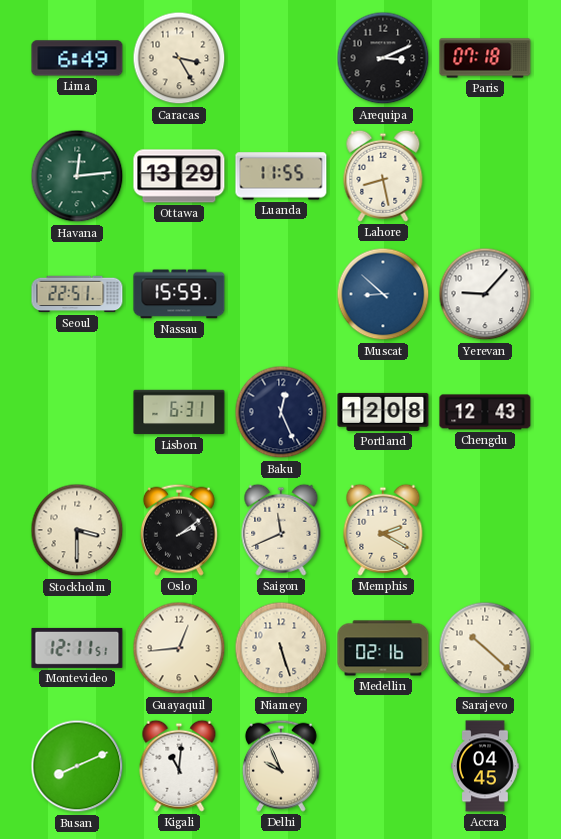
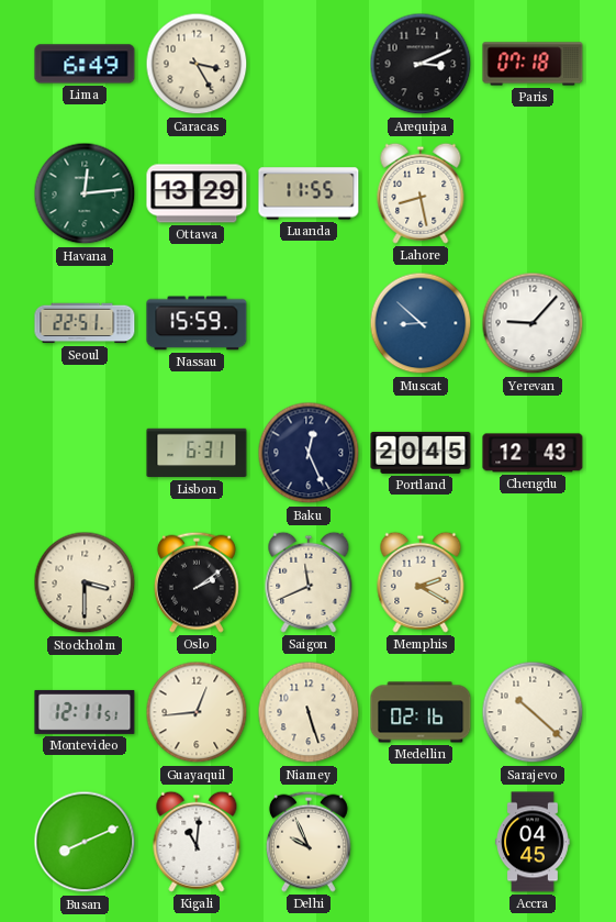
Portland: 12:08 -> 20:45
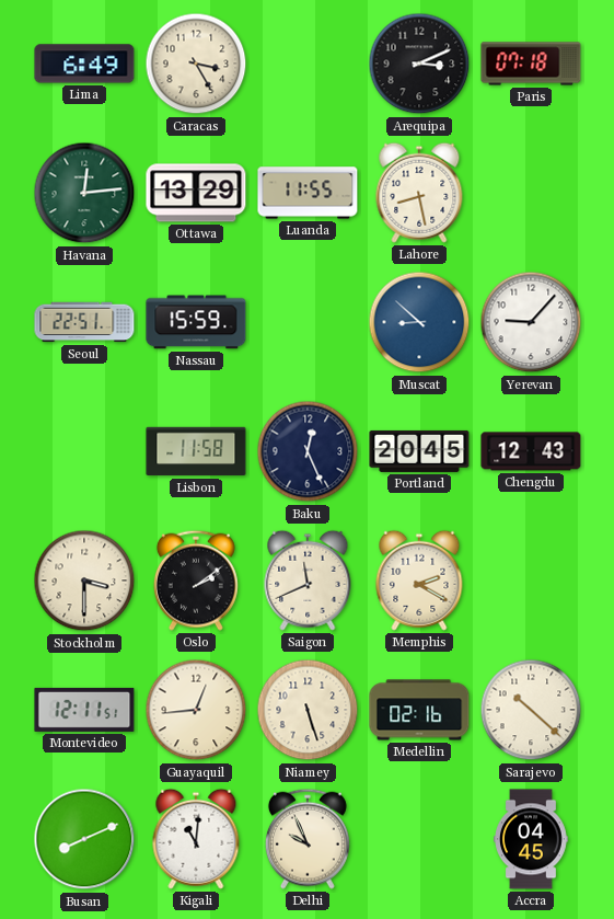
Lisbon: 6:31 -> 11:58
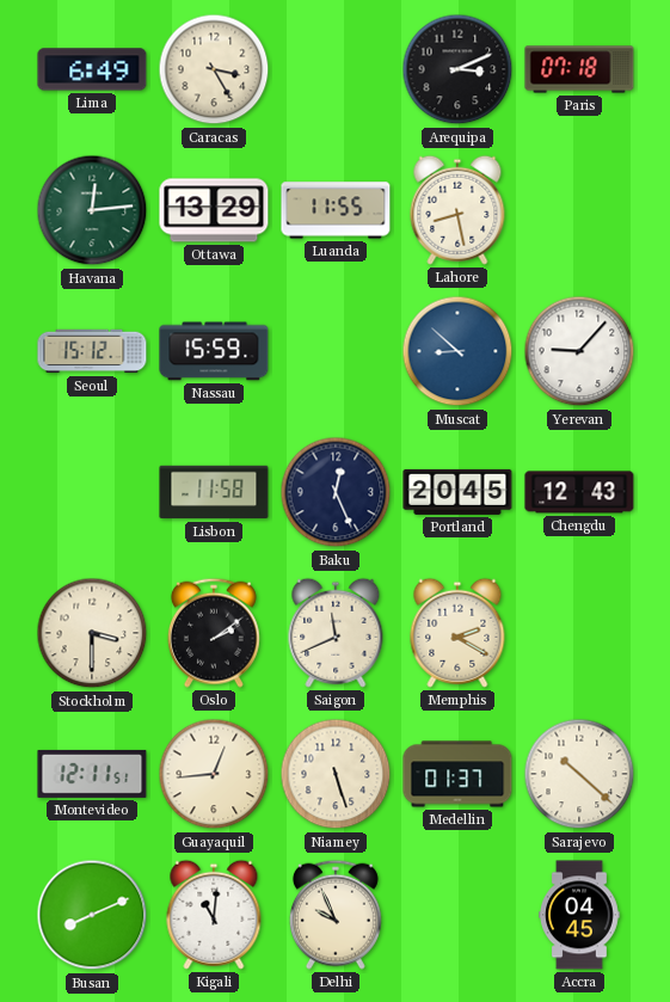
Seoul: 22:51 -> 15:12
Medellin: 02:16 -> 01:37
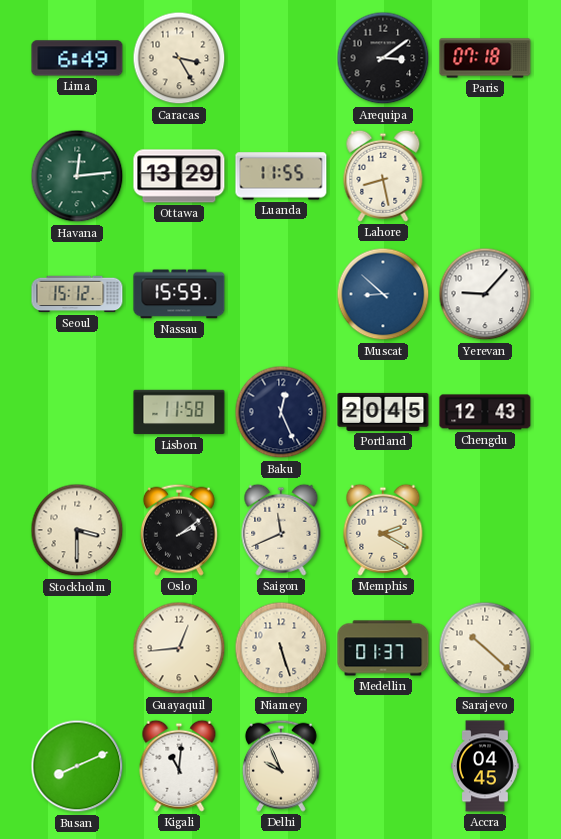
Arequipa: 3:11 -> 3:09
Montevideo: 12:11 -> none
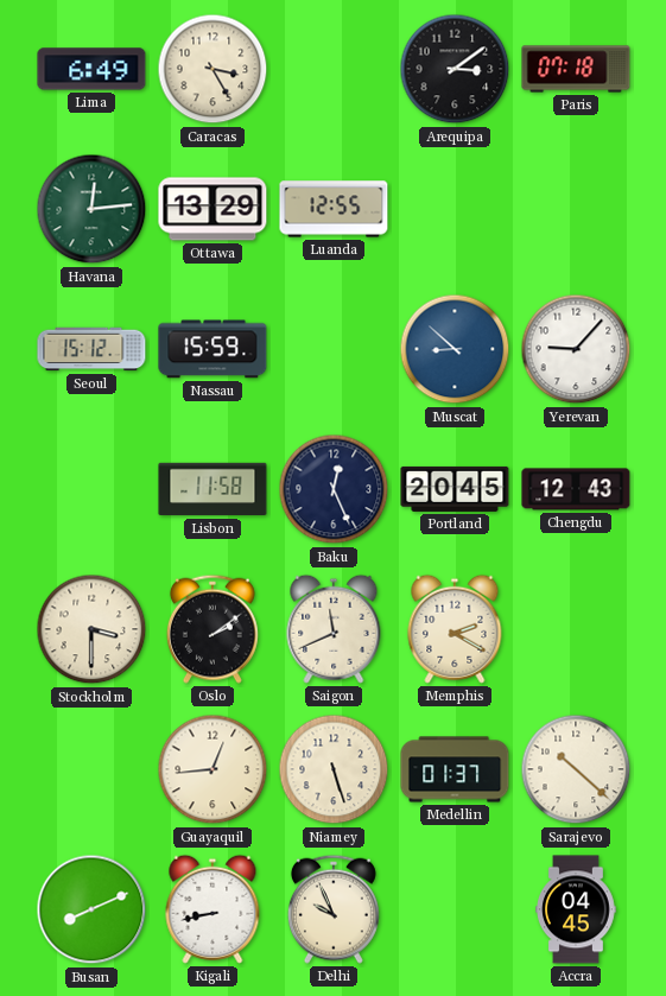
Luanda: 11:55 -> 12:55
Lahore: 8:28 -> none
Kigali: 11:01 -> 8:43
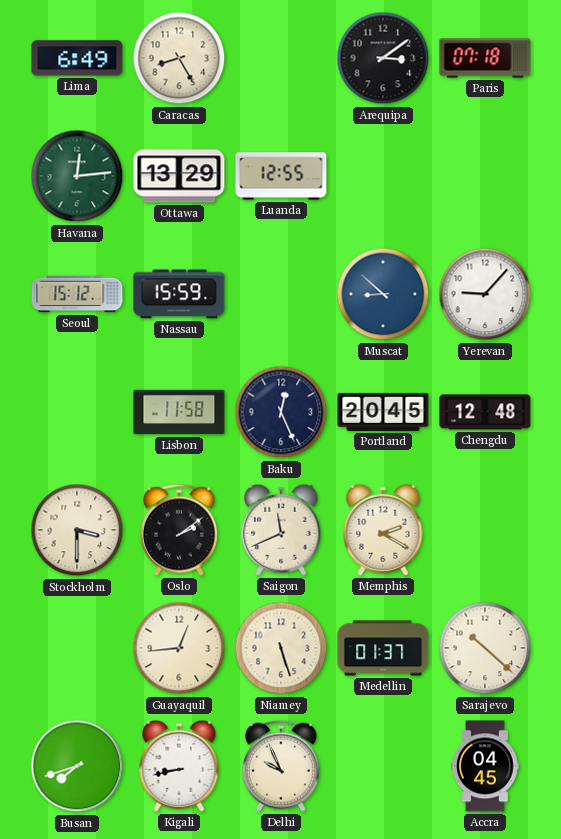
Caracas: 3:25 -> 8:25
Chengdu: 12:43 -> 12:48
Busan: 8:11 -> 7:42
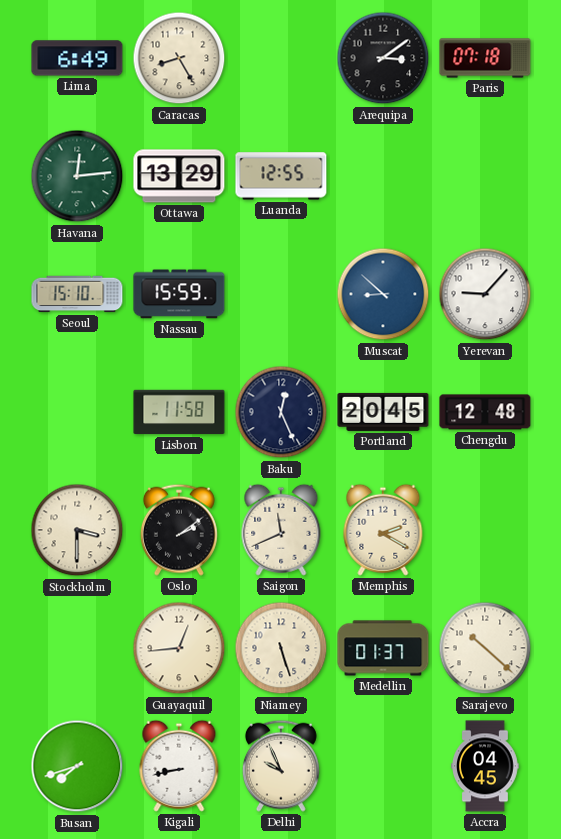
Seoul: 15:12 -> 15:10
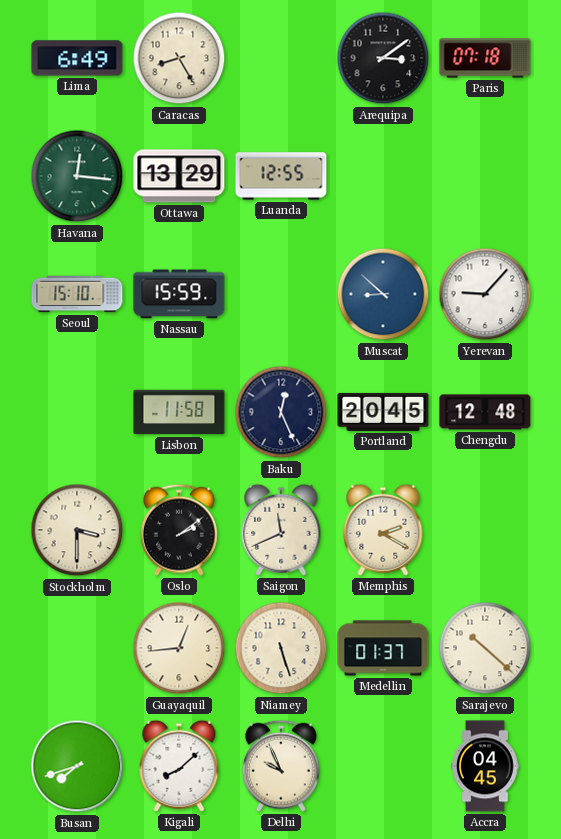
Havana: 12:14 -> 12:16
Kigali: 8:43 -> 8:08
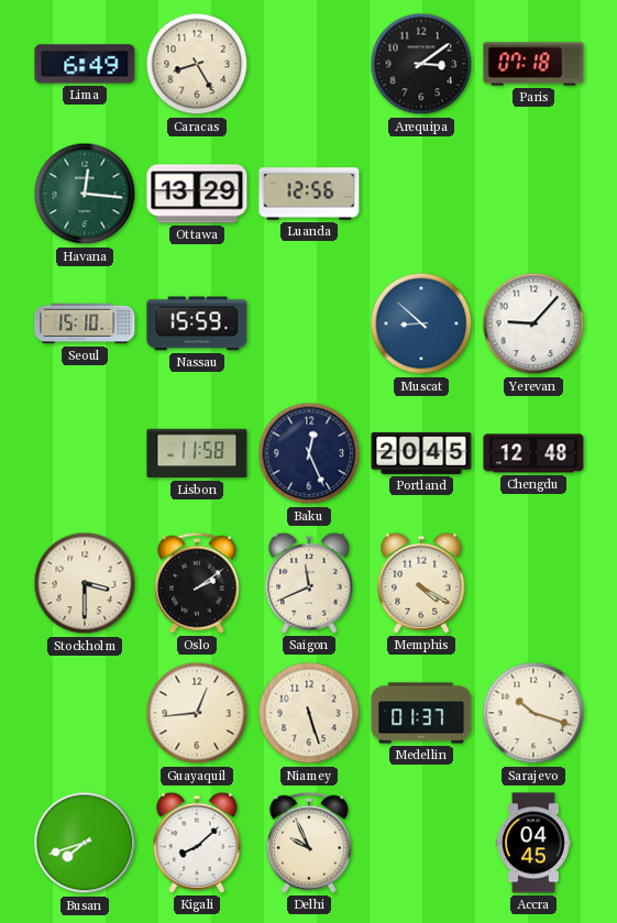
Luanda: 12:55 -> 12:56
Memphis: 2:20 -> 4:20
Sarajevo: 10:22 -> 10:18
